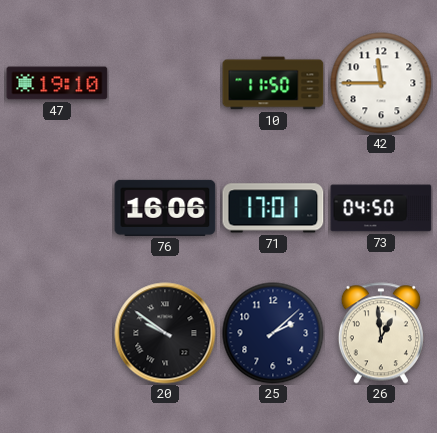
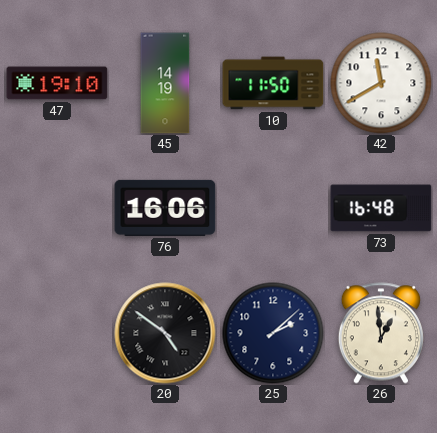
45: none -> 14:19
42: 11:45 -> 11:40
71: 17:01 -> none
73: 04:50 -> 16:48
20: 9:51 -> 4:51
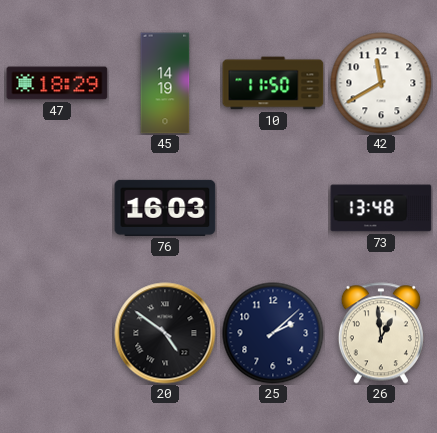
47: 19:10 -> 18:29
76: 16:06 -> 16:03
73: 16:48 -> 13:48
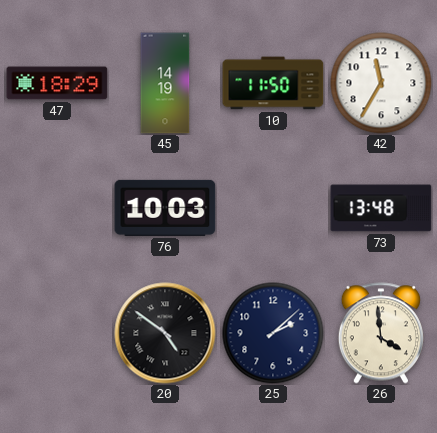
42: 11:40 -> 11:35
76: 16:03 -> 10:03
26: 12:59 -> 3:59
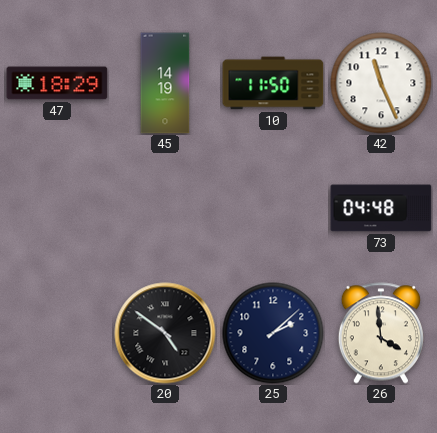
42: 11:35 -> 11:26
76: 10:03 -> none
73: 13:48 -> 04:48
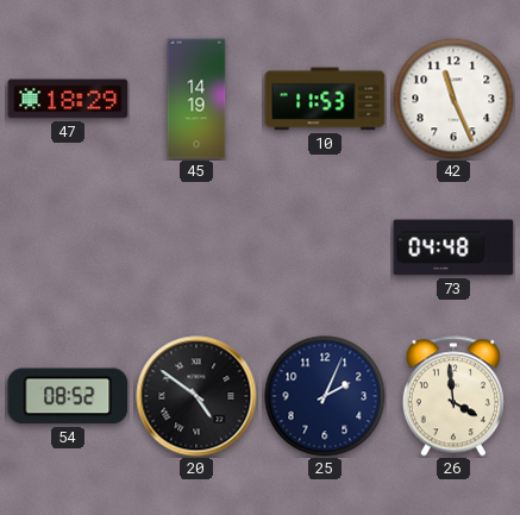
10: 11:50 -> 11:53
54: none -> 08:52
25: 2:08 -> 2:04
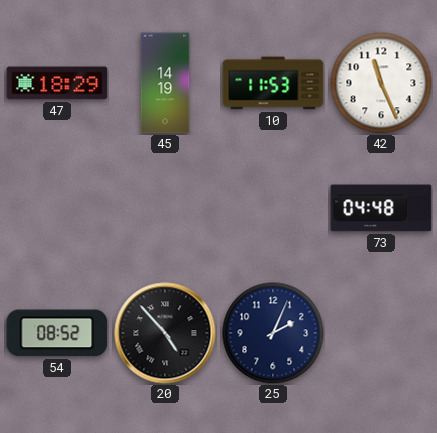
20: 4:51 -> 4:53
26: 3:59 -> none
